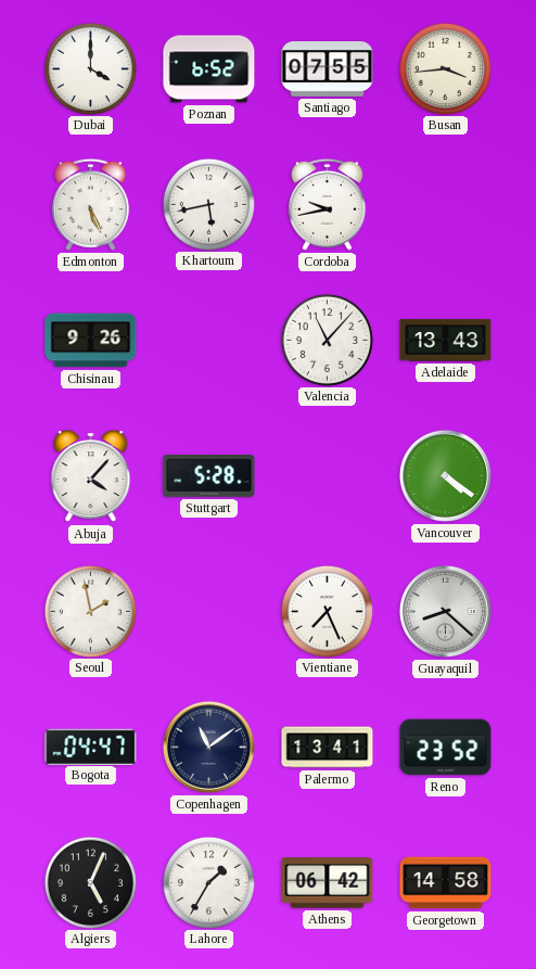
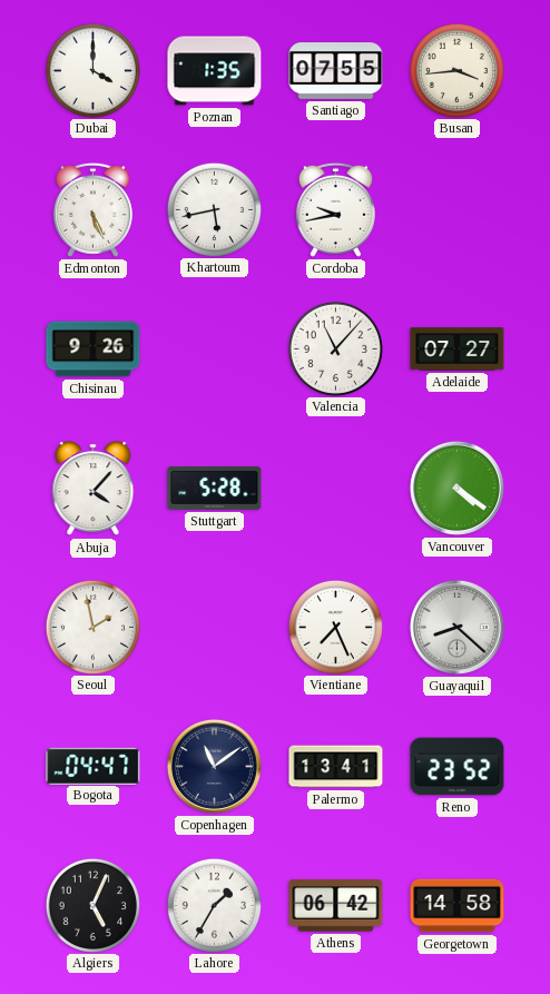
Poznan: 6:52 -> 1:35
Adelaide: 13:43 -> 07:27
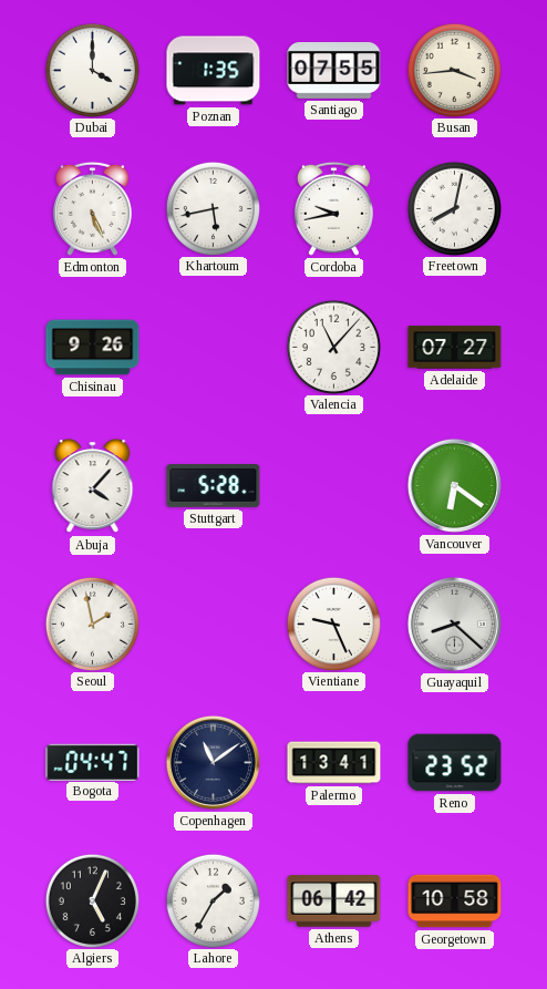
Freetown: none -> 8:02
Vancouver: 4:21 -> 6:21
Vientiane: 7:26 -> 9:26
Georgetown: 14:58 -> 10:58
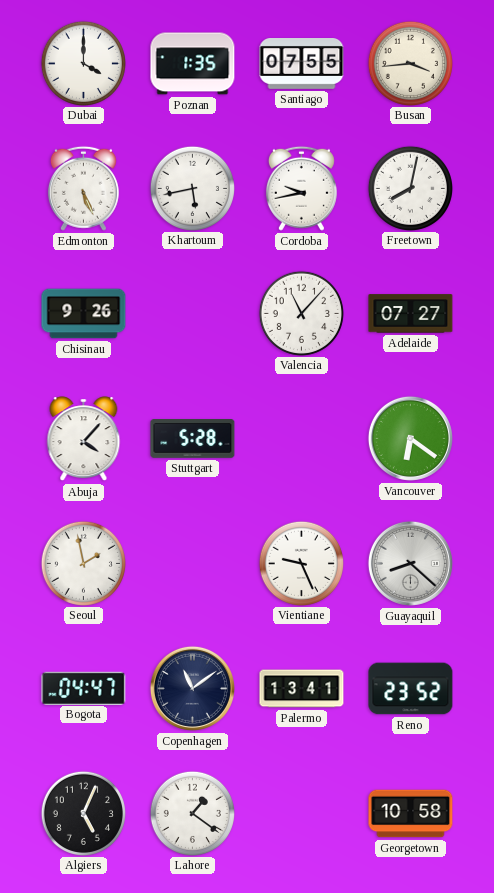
Lahore: 1:35 -> 1:21
Athens: 06:42 -> none
